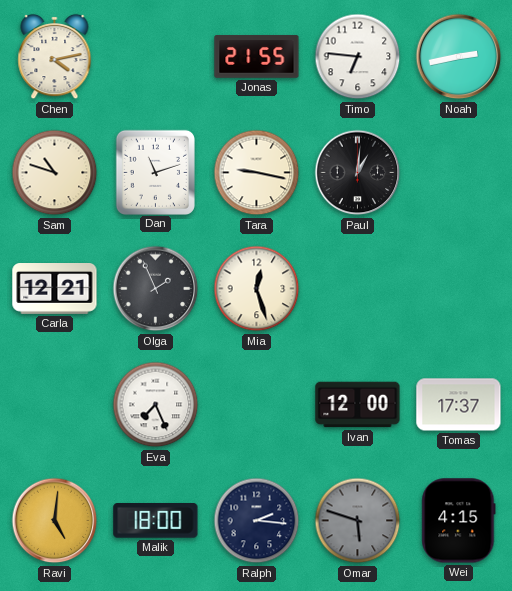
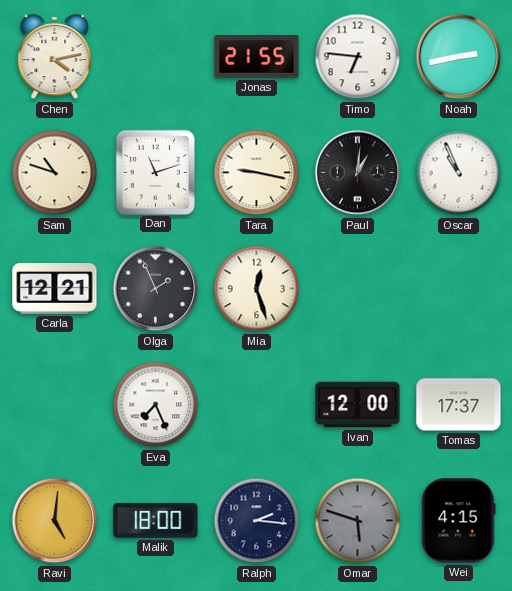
Oscar: none -> 10:56
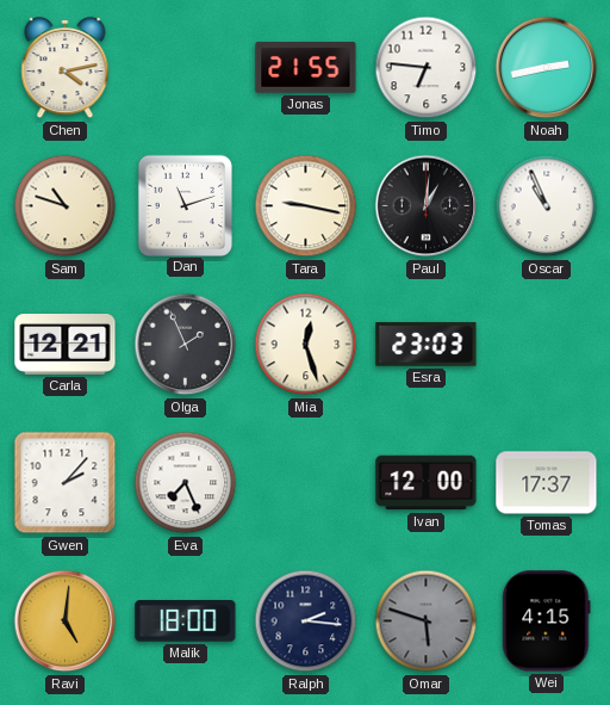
Esra: none -> 23:03
Gwen: none -> 2:07
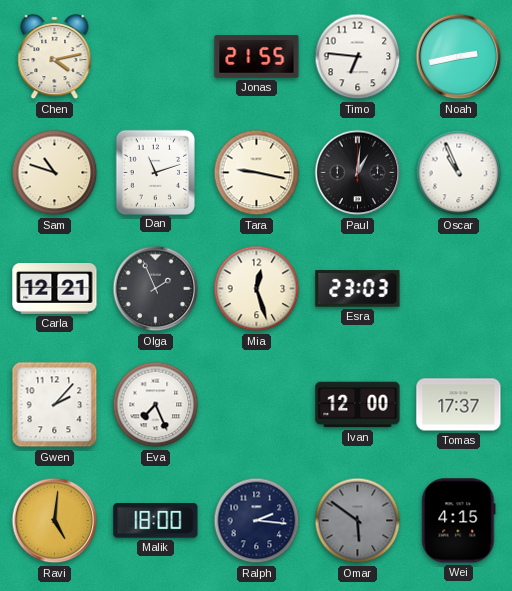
Omar: 5:48 -> 5:51
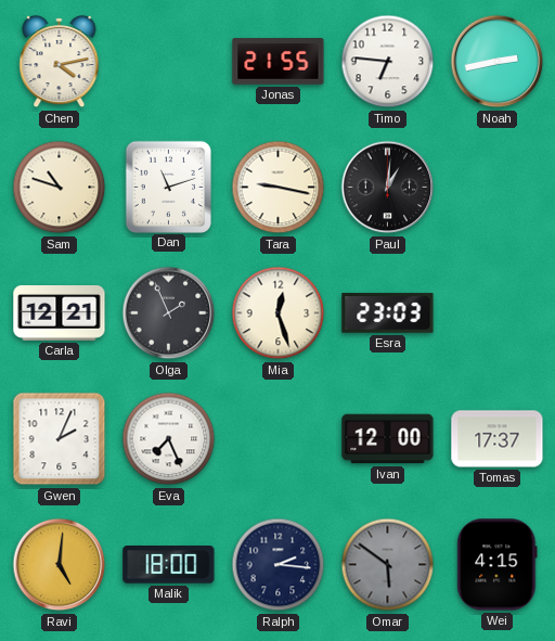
Oscar: 10:56 -> none
Gwen: 2:07 -> 2:04
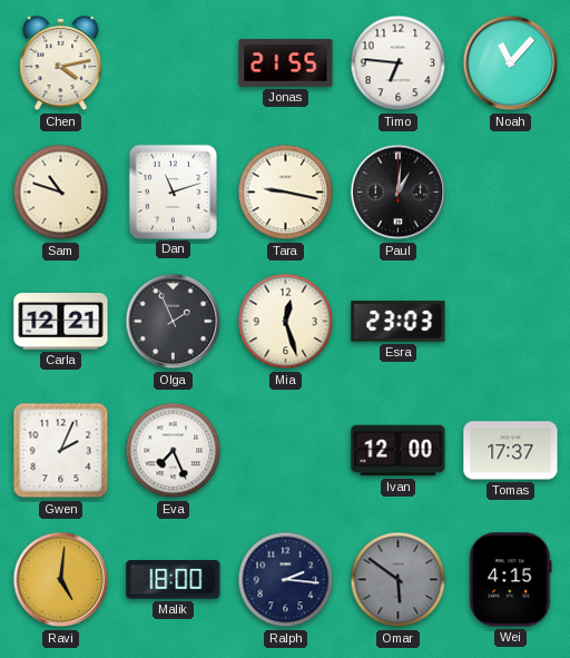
Noah: 2:43 -> 11:07
